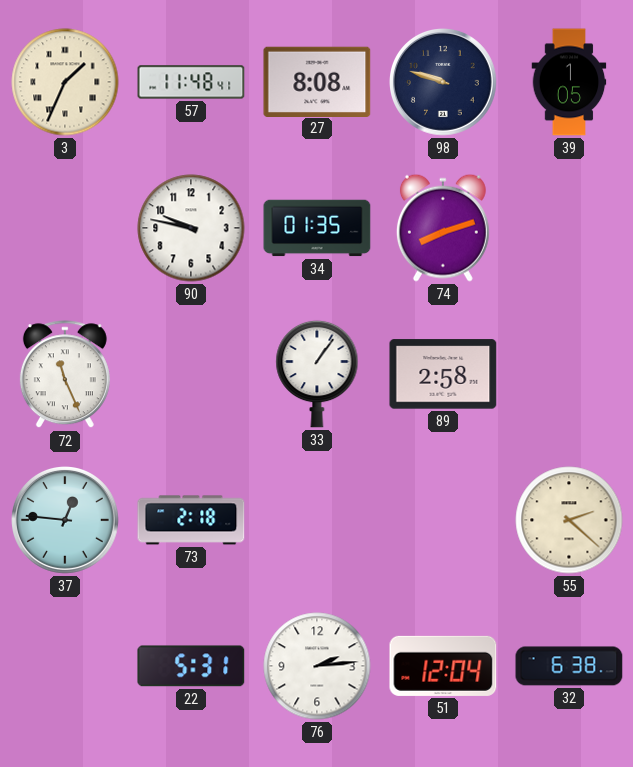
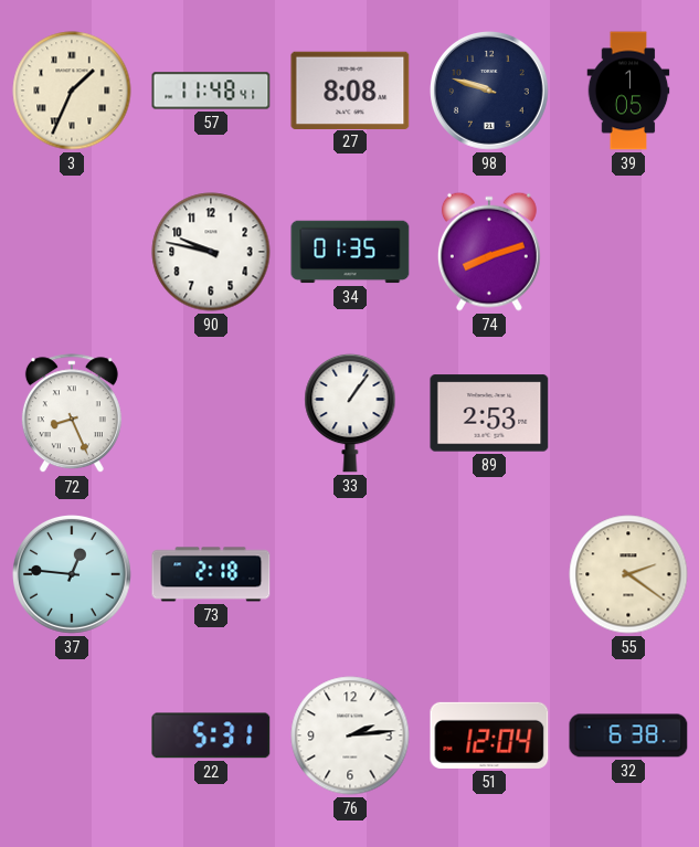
72: 11:26 -> 8:26
89: 2:58 -> 2:53
55: 2:22 -> 2:21
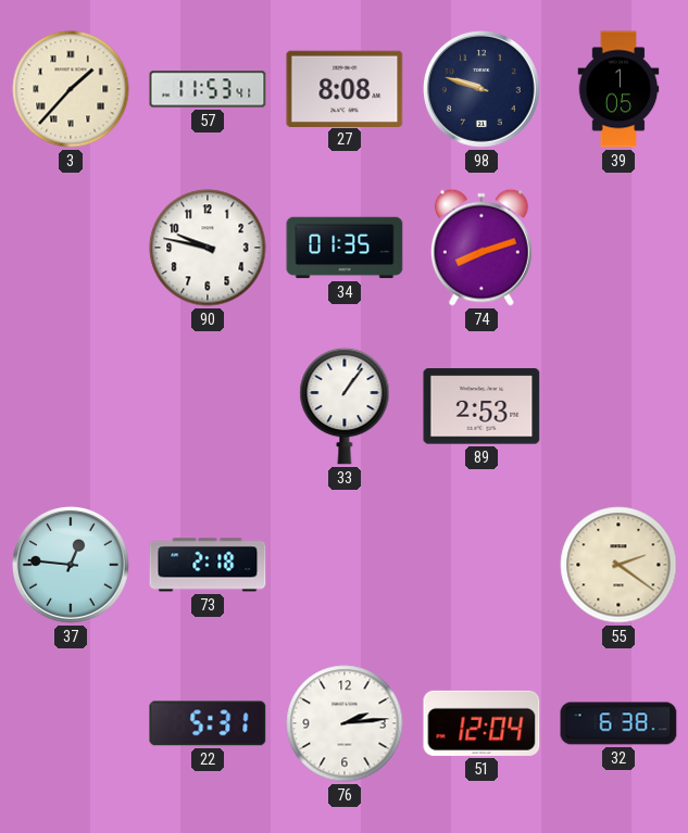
3: 1:34 -> 1:37
57: 11:48 -> 11:53
72: 8:26 -> none
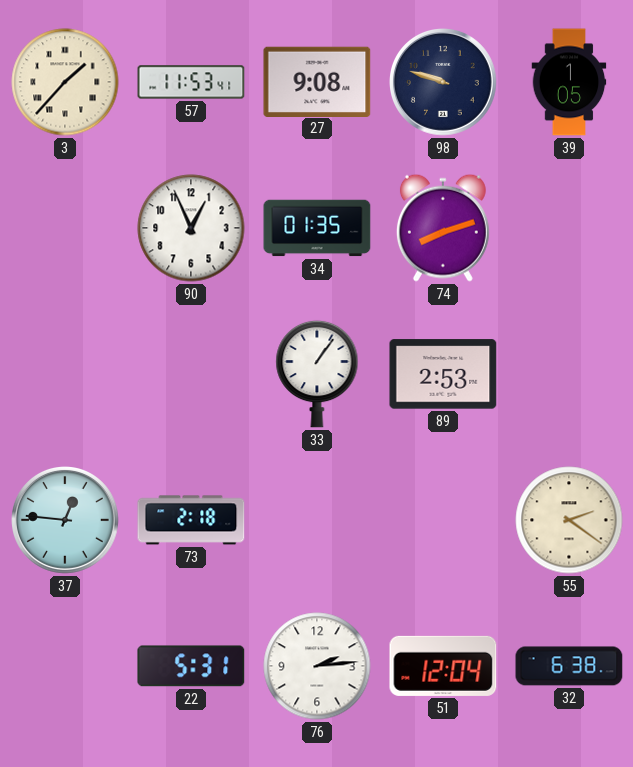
27: 8:08 -> 9:08
90: 9:47 -> 12:56
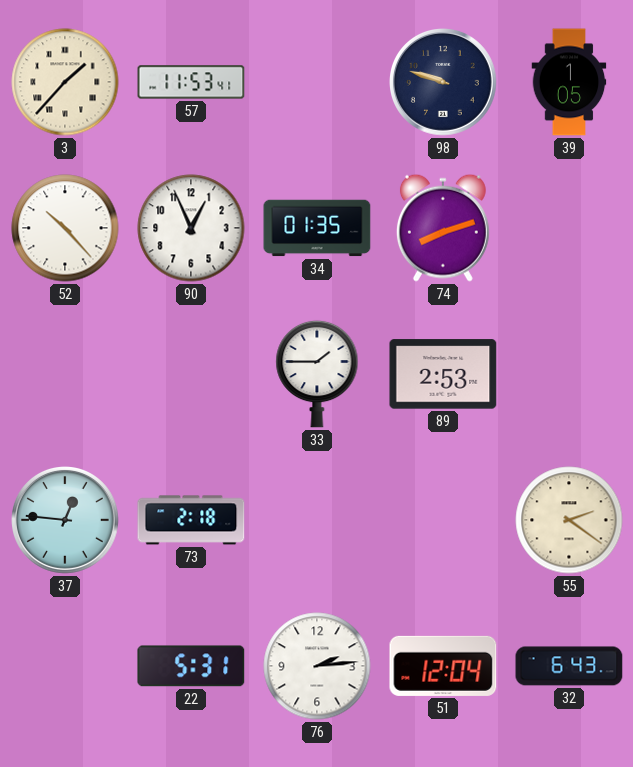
27: 9:08 -> none
52: none -> 10:23
33: 1:06 -> 1:45
32: 6:38 -> 6:43
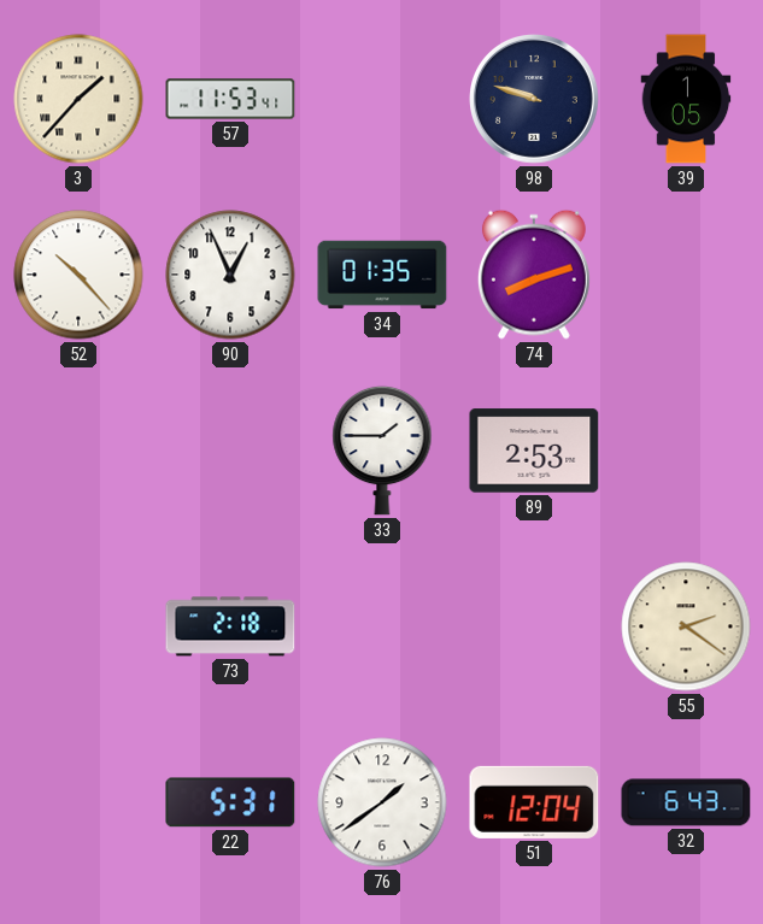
37: 12:46 -> none
76: 2:14 -> 1:39
